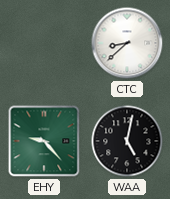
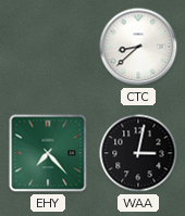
EHY: 9:23 -> 7:23
WAA: 5:02 -> 3:02
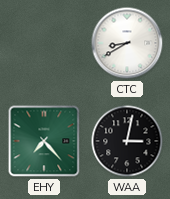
CTC: 8:38 -> 8:40
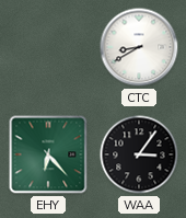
EHY: 7:23 -> 6:23
WAA: 3:02 -> 3:06
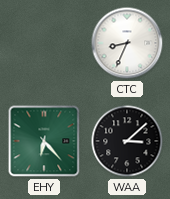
CTC: 8:40 -> 8:34
WAA: 3:06 -> 3:08
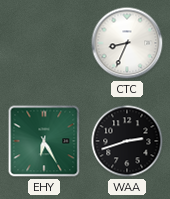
EHY: 6:23 -> 6:25
WAA: 3:08 -> 2:42
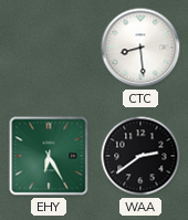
CTC: 8:34 -> 8:29
WAA: 2:42 -> 2:39
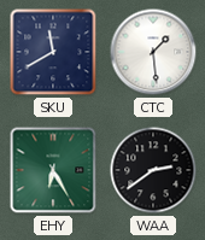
SKU: none -> 11:40
CTC: 8:29 -> 1:29
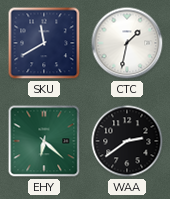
CTC: 1:29 -> 1:32
EHY: 6:25 -> 6:22
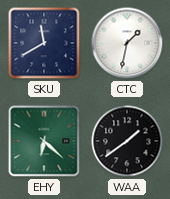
WAA: 2:39 -> 1:39
